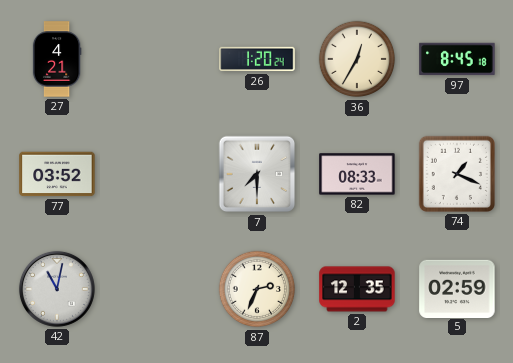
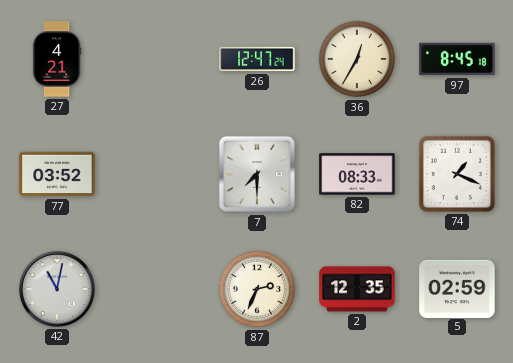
26: 1:20 -> 12:47
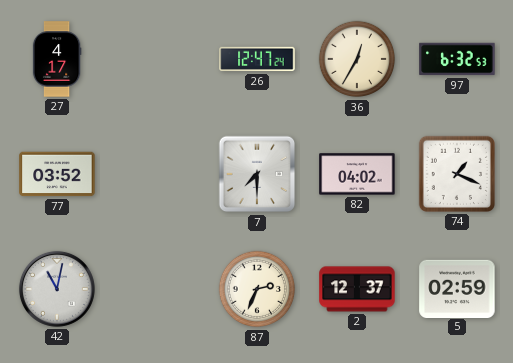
27: 4:21 -> 4:17
97: 8:45 -> 6:32
82: 08:33 -> 04:02
2: 12:35 -> 12:37
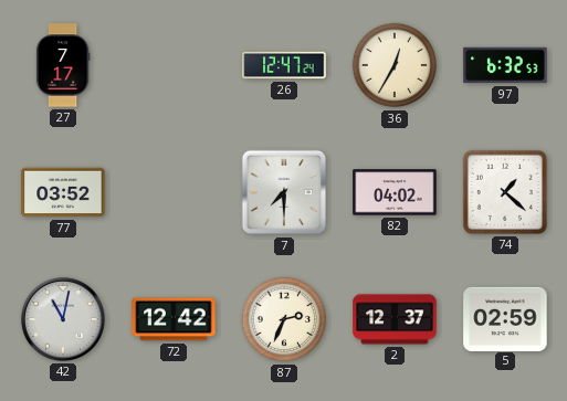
27: 4:17 -> 7:17
74: 1:19 -> 1:22
72: none -> 12:42
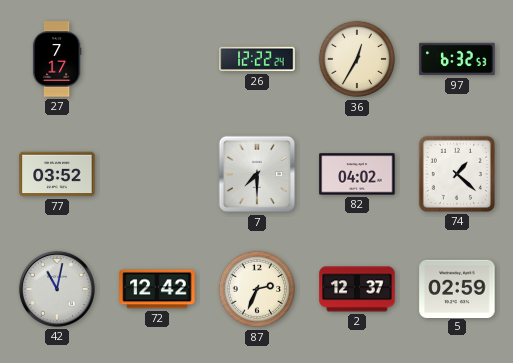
26: 12:47 -> 12:22
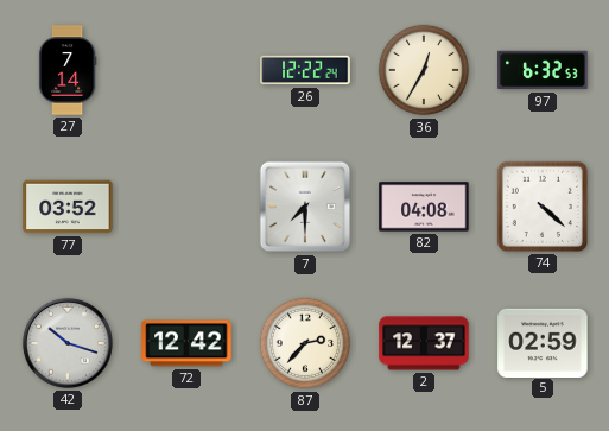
27: 7:17 -> 7:14
82: 04:02 -> 04:08
74: 1:22 -> 4:22
42: 11:02 -> 10:18
87: 2:34 -> 2:37
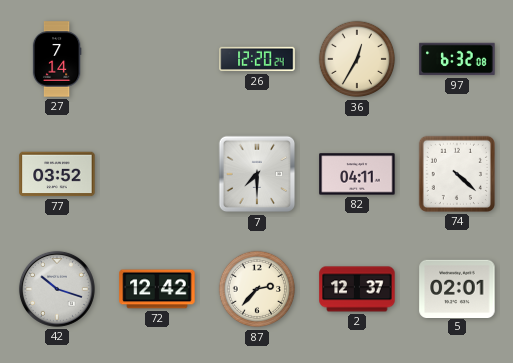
26: 12:22 -> 12:20
97: 6:32:53 -> 6:32:08
82: 04:08 -> 04:11
5: 02:59 -> 02:01
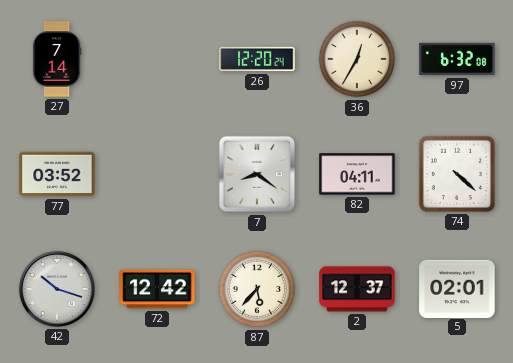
7: 7:30 -> 8:21
87: 2:37 -> 5:37
